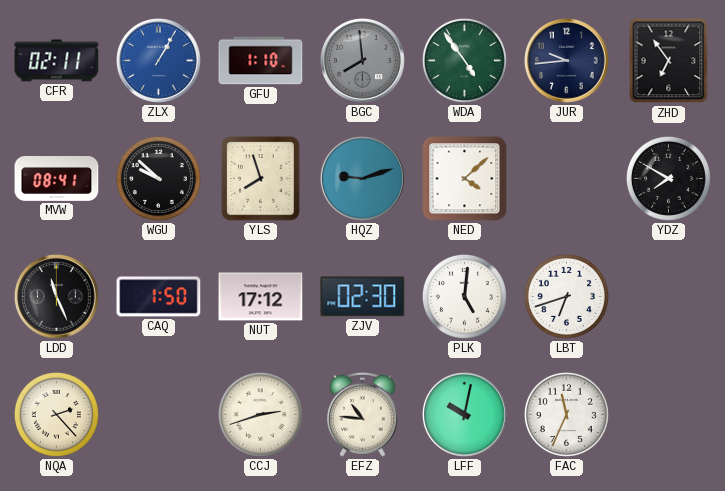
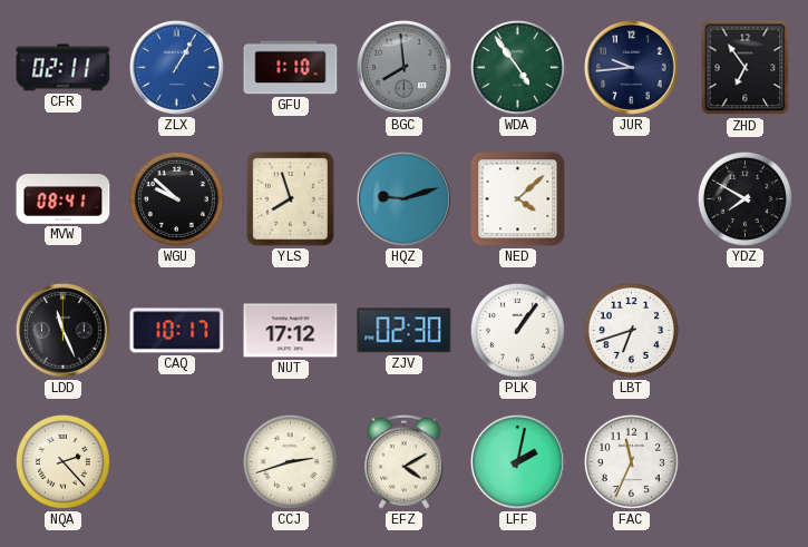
CAQ: 1:50 -> 10:17
PLK: 5:01 -> 1:06
EFZ: 10:46 -> 4:10
LFF: 10:02 -> 2:02
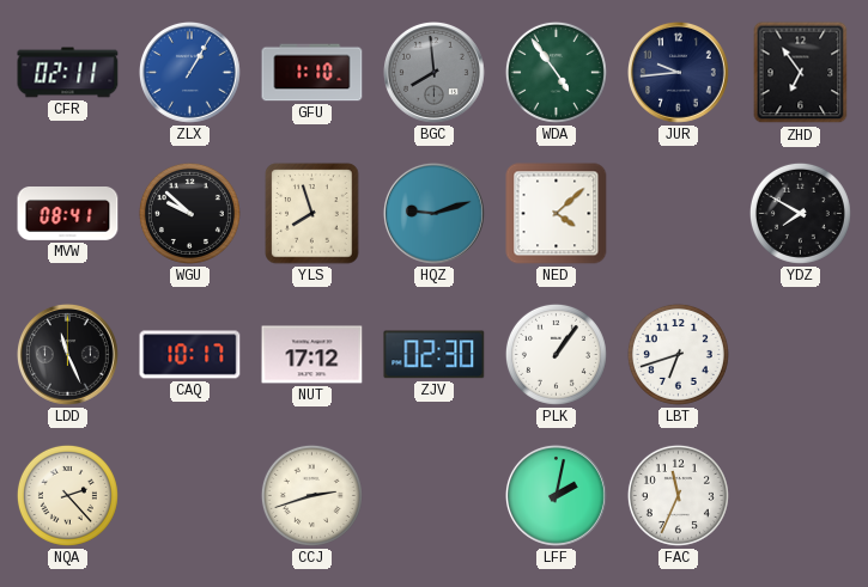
EFZ: 4:10 -> none
